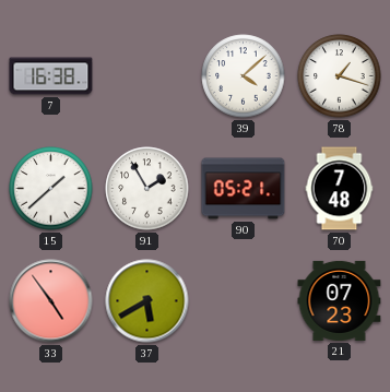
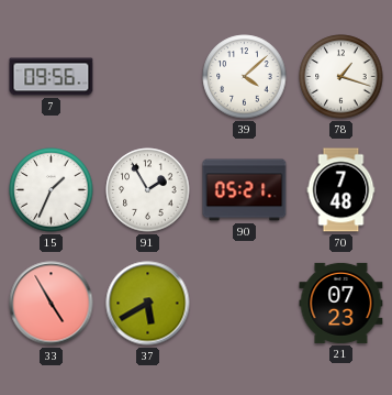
7: 16:38 -> 09:56
15: 1:38 -> 1:34
33: 4:54 -> 4:55
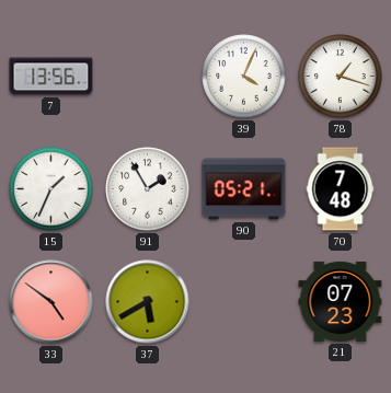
7: 09:56 -> 13:56
39: 4:08 -> 4:04
33: 4:55 -> 4:51
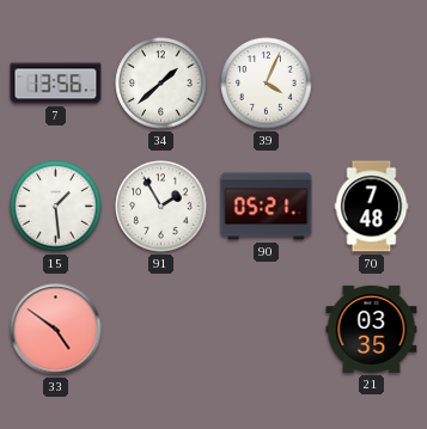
34: none -> 1:38
78: 1:18 -> none
15: 1:34 -> 1:29
37: 5:40 -> none
21: 07:23 -> 03:35
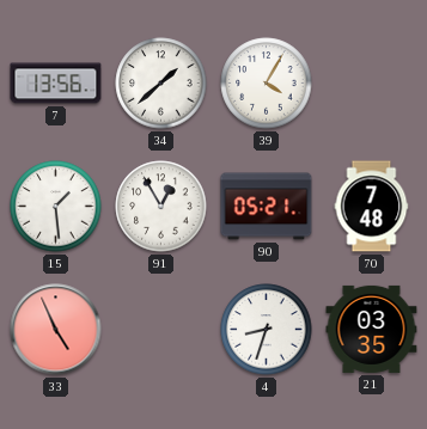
39: 4:04 -> 4:05
91: 1:55 -> 12:55
33: 4:51 -> 4:56
4: none -> 8:33
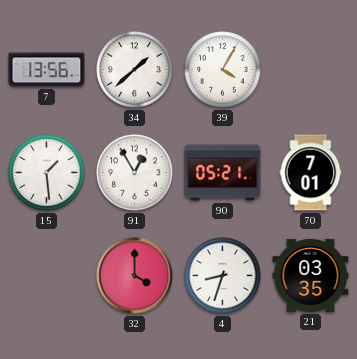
70: 7:48 -> 7:01
33: 4:56 -> none
32: none -> 4:00
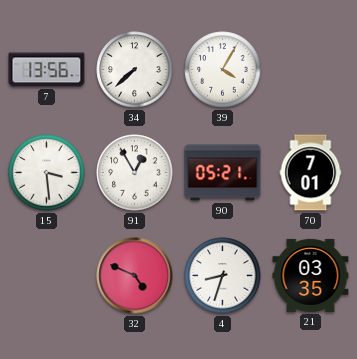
34: 1:38 -> 7:38
15: 1:29 -> 3:29
32: 4:00 -> 4:49
